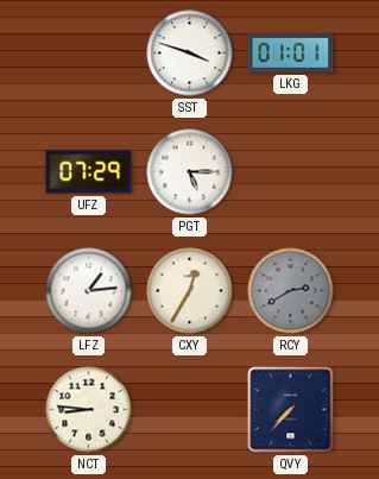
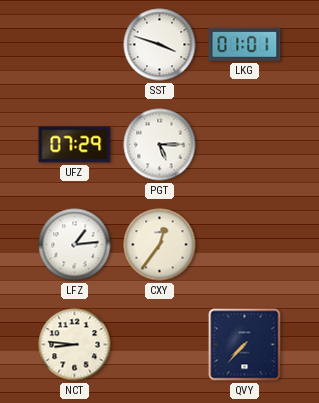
CXY: 12:35 -> 12:36
RCY: 2:40 -> none
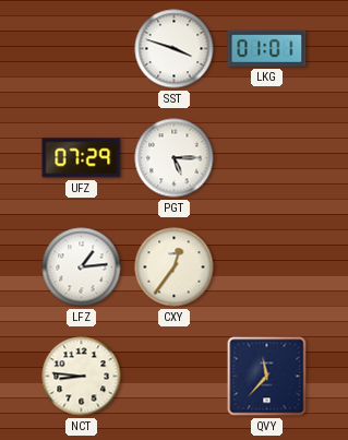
QVY: 7:37 -> 11:37
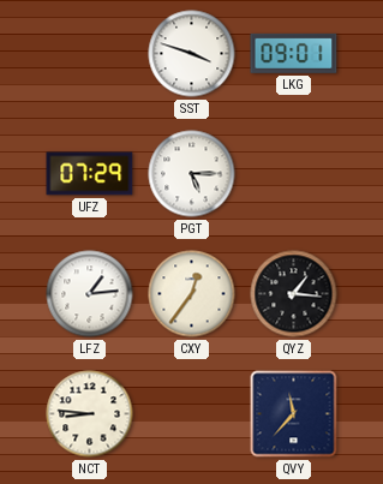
LKG: 01:01 -> 09:01
QYZ: none -> 1:16
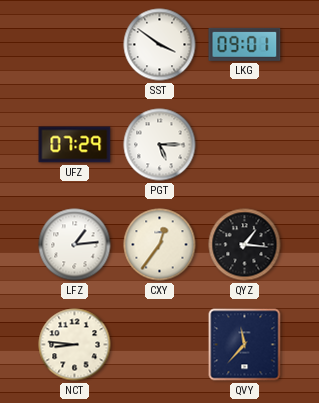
SST: 3:48 -> 3:51
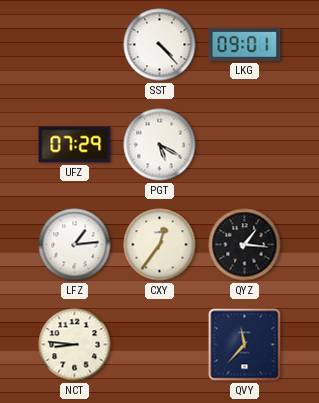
SST: 3:51 -> 4:23
PGT: 5:15 -> 5:20
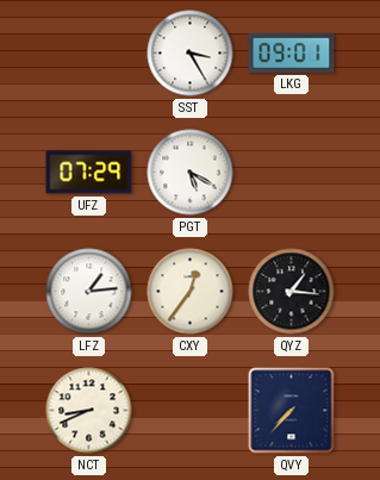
SST: 4:23 -> 3:25
NCT: 8:46 -> 8:41
QVY: 11:37 -> 7:37
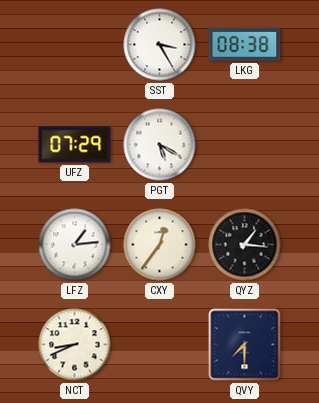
LKG: 09:01 -> 08:38
QVY: 7:37 -> 7:30
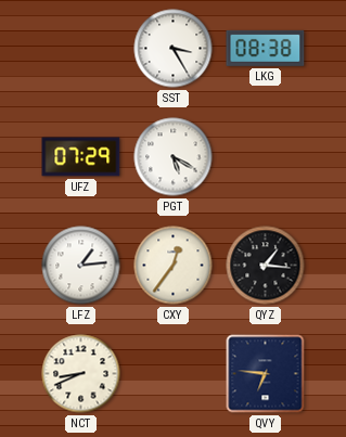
QVY: 7:30 -> 6:46
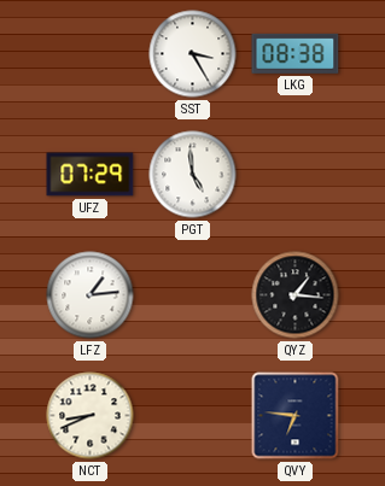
PGT: 5:20 -> 4:59
CXY: 12:36 -> none
